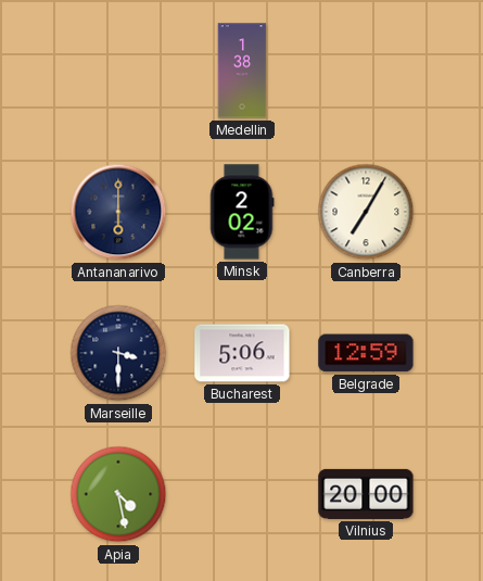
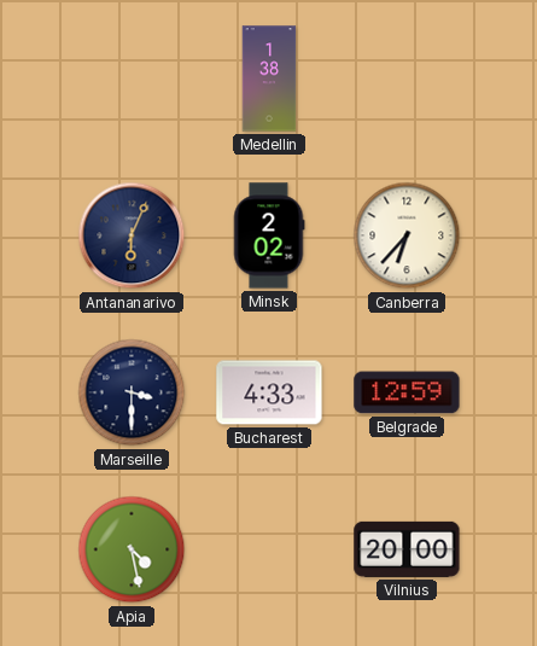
Antananarivo: 6:00 -> 6:04
Canberra: 7:05 -> 6:37
Bucharest: 5:06 -> 4:33
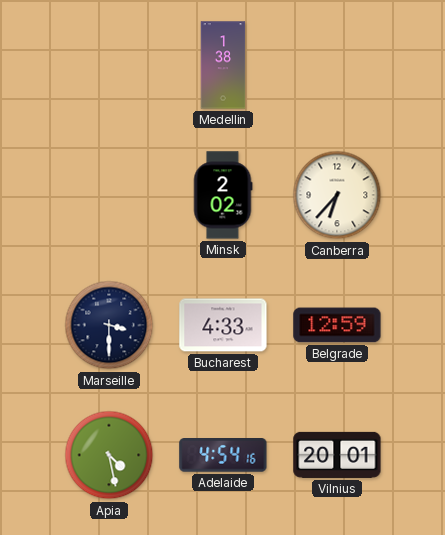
Antananarivo: 6:04 -> none
Adelaide: none -> 4:54
Vilnius: 20:00 -> 20:01
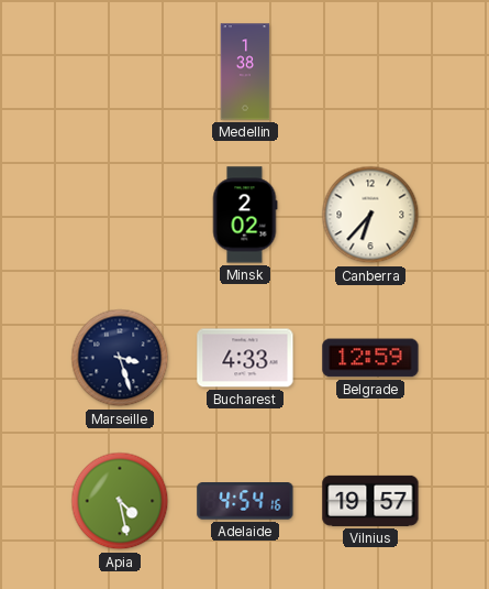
Marseille: 3:30 -> 3:27
Vilnius: 20:01 -> 19:57
